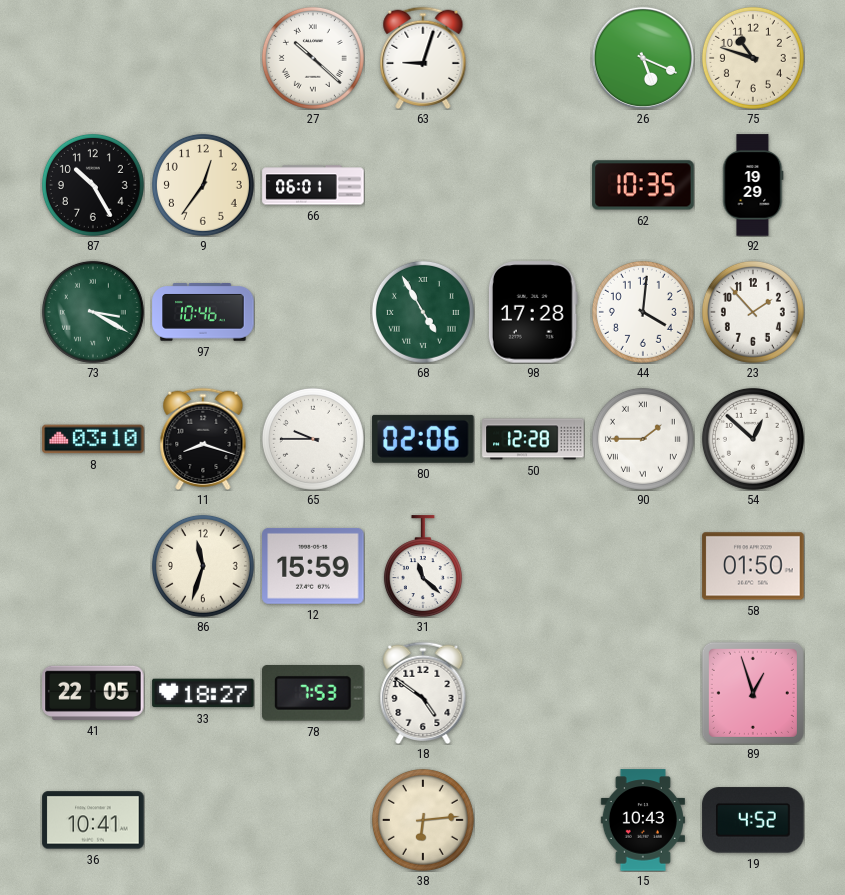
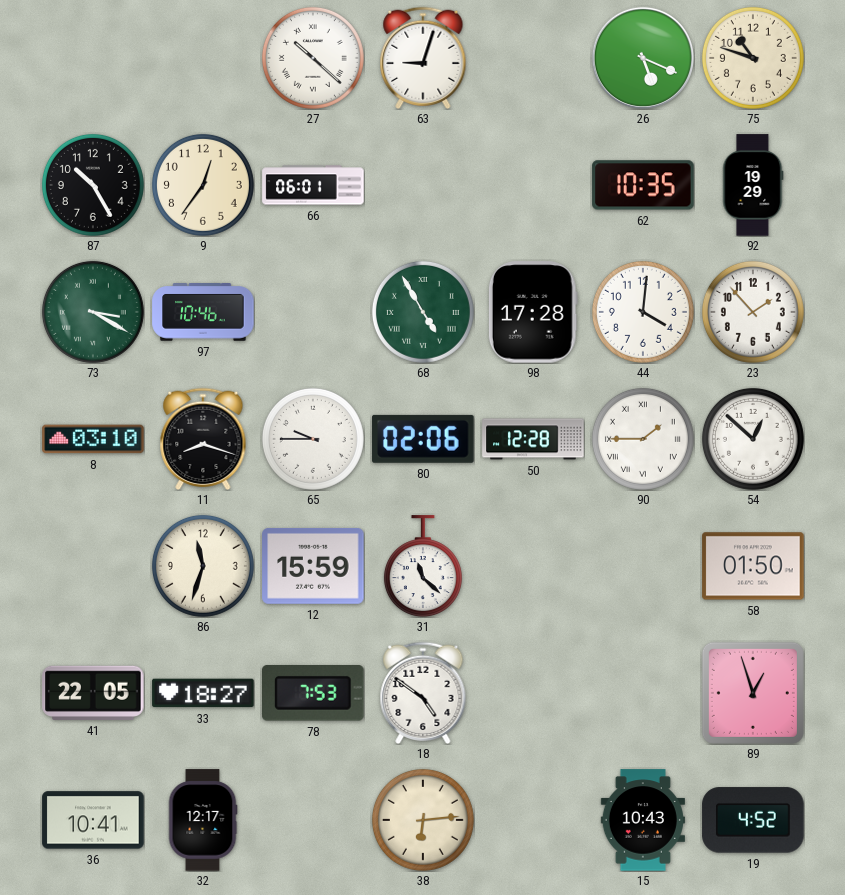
32: none -> 12:17
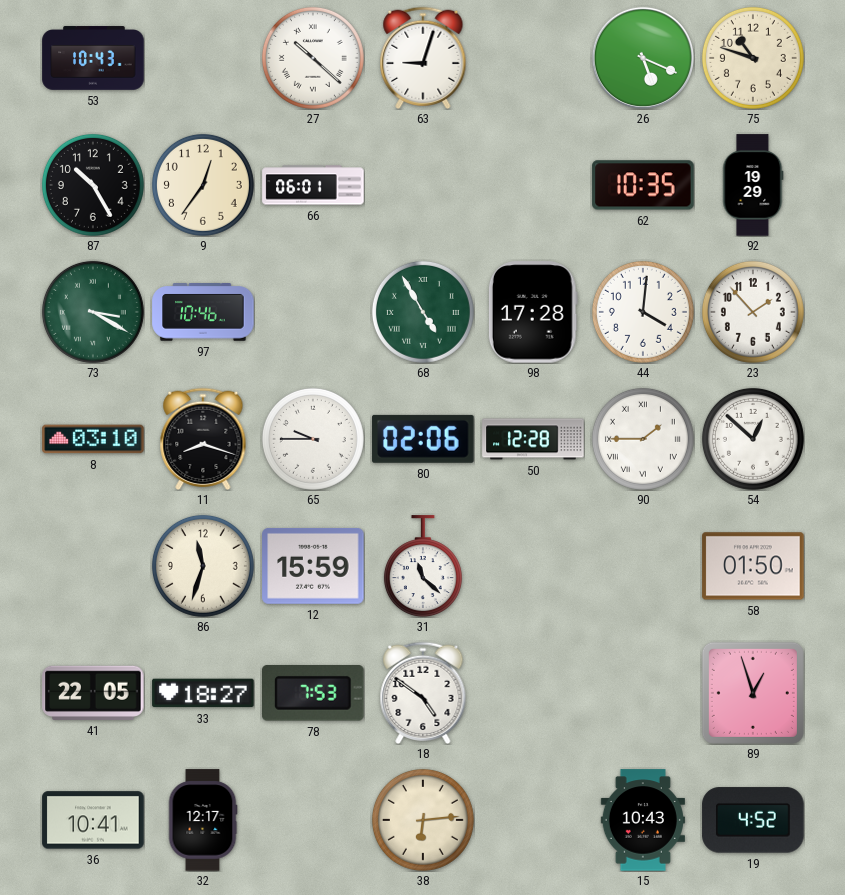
53: none -> 10:43
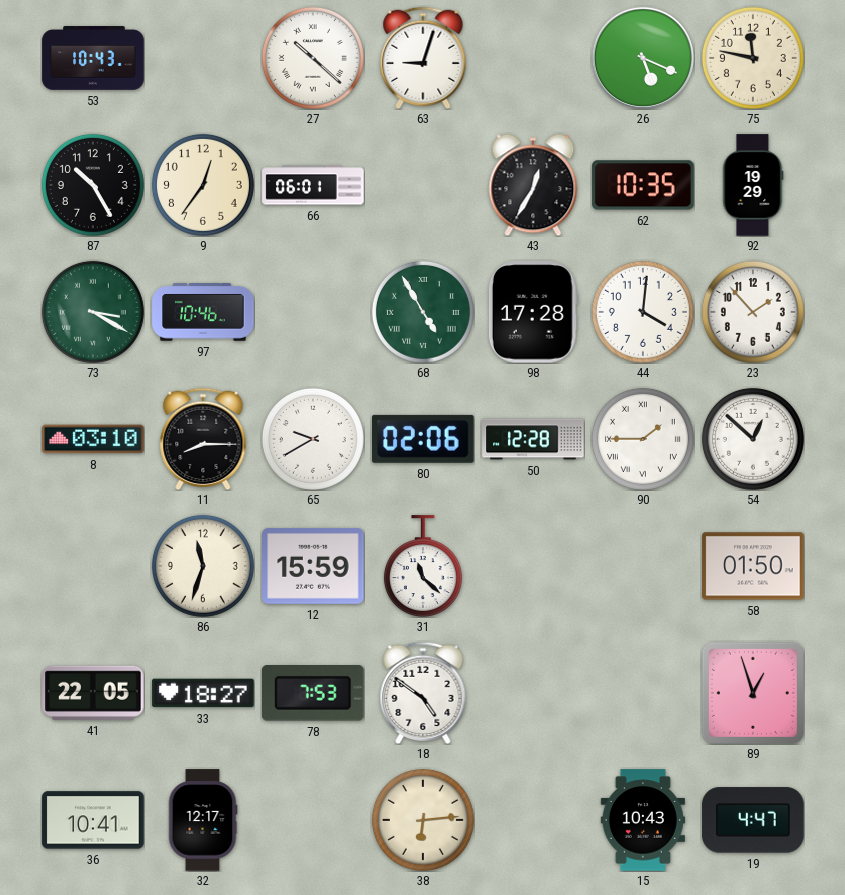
75: 10:48 -> 11:47
43: none -> 12:35
11: 8:18 -> 8:15
65: 9:45 -> 9:40
19: 4:52 -> 4:47
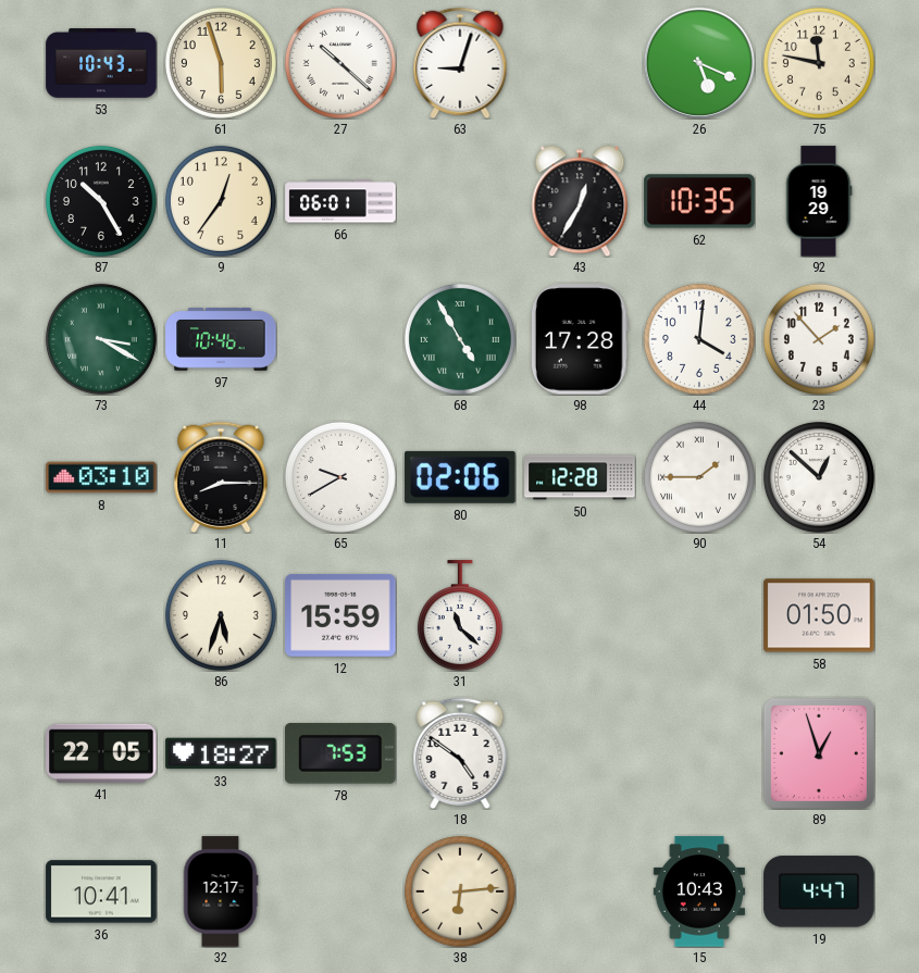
61: none -> 5:57
86: 11:33 -> 5:33
